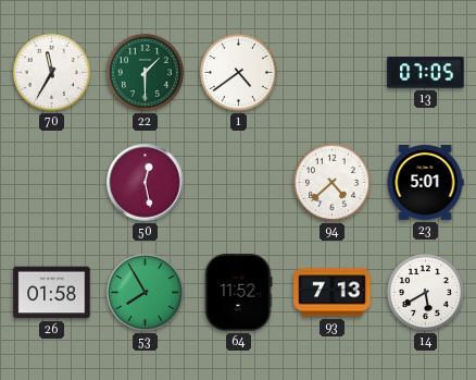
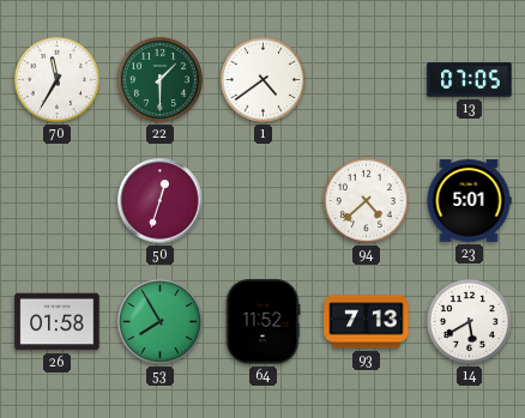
50: 12:28 -> 12:33
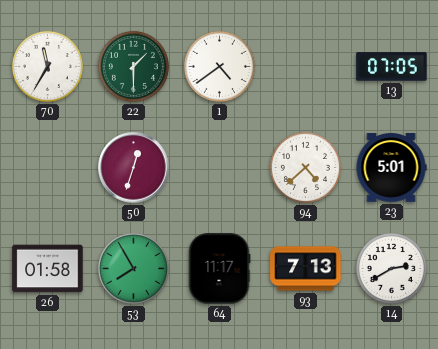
64: 11:52 -> 11:17
14: 5:40 -> 2:40
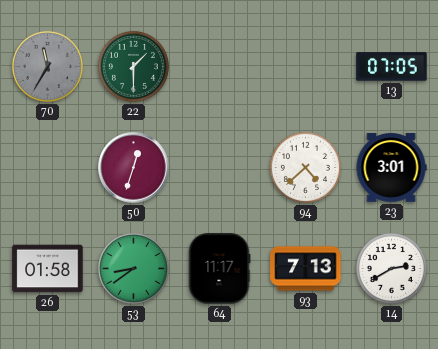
70 dial: white -> grey
1: 4:39 -> none
23: 5:01 -> 3:01
53: 7:55 -> 8:39
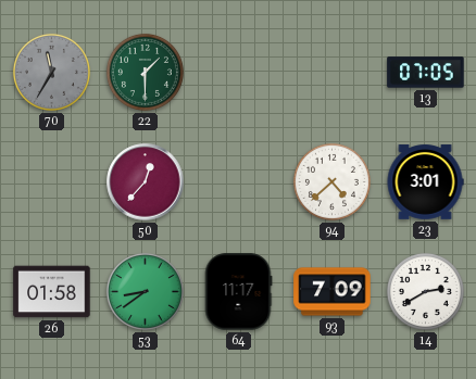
50: 12:33 -> 12:37
93: 7:13 -> 7:09
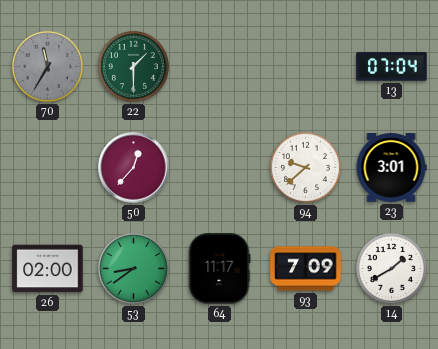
13: 07:05 -> 07:04
94: 4:38 -> 9:38
26: 01:58 -> 02:00
14: 2:40 -> 1:40
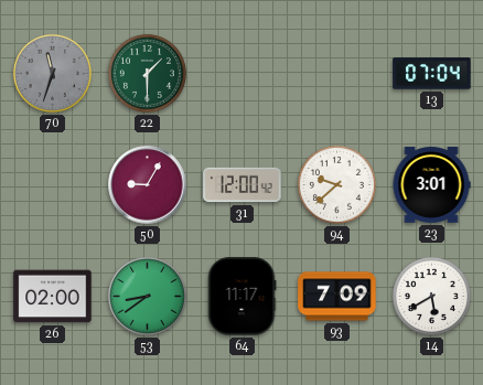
70: 11:35 -> 11:33
50: 12:37 -> 9:05
31: none -> 12:00
14: 1:40 -> 5:40
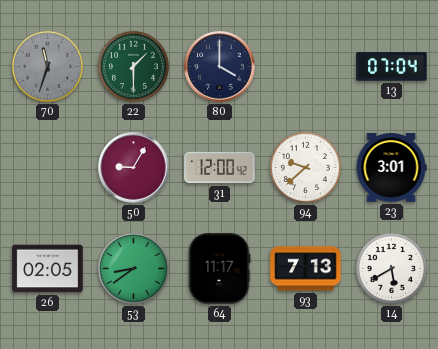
80: none -> 4:00
26: 02:00 -> 02:05
93: 7:09 -> 7:13
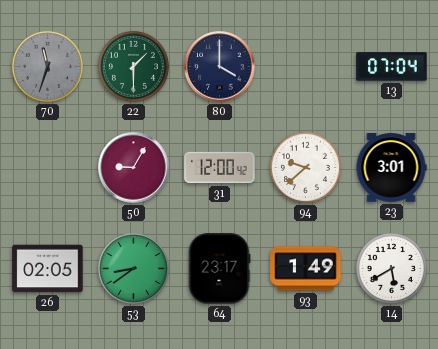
64: 11:17 -> 23:17
93: 7:13 -> 1:49
